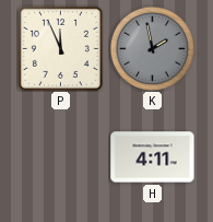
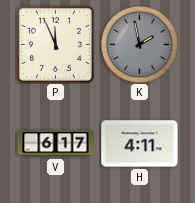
V: none -> 6:17
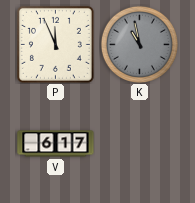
K: 1:58 -> 10:58
H: 4:11 -> none
